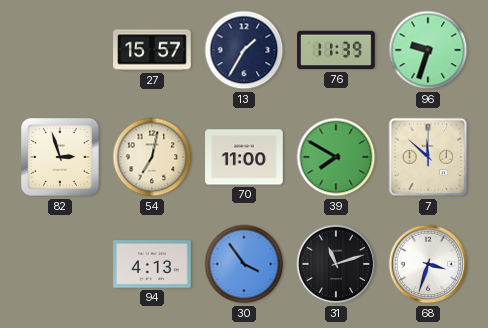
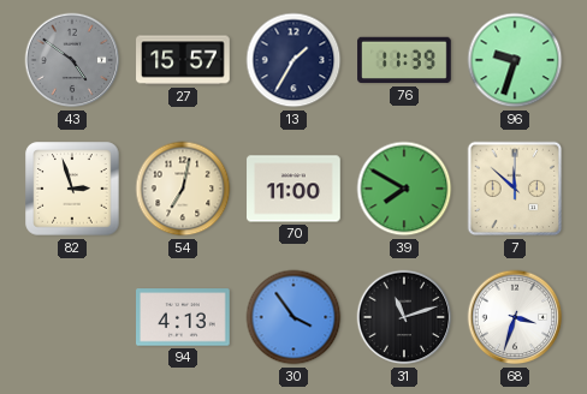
43: none -> 4:51
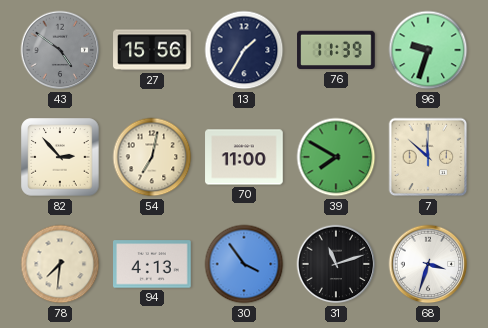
27: 15:57 -> 15:56
82: 2:57 -> 2:53
78: none -> 7:31
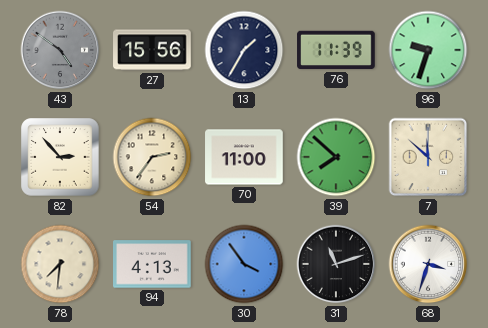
54: 7:02 -> 2:36
39: 7:50 -> 7:52
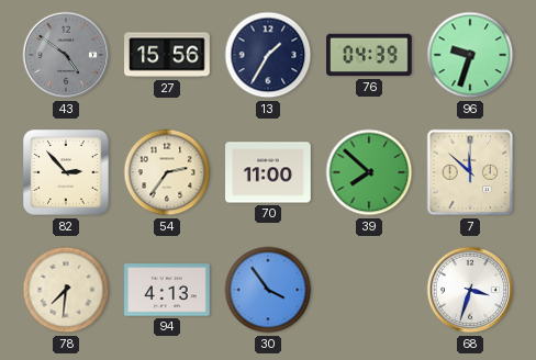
76: 11:39 -> 04:39
31: 11:12 -> none
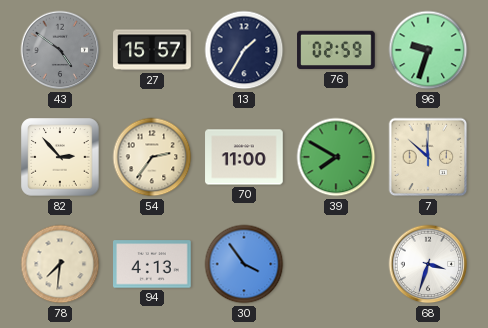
27: 15:56 -> 15:57
76: 04:39 -> 02:59
39: 7:52 -> 7:50
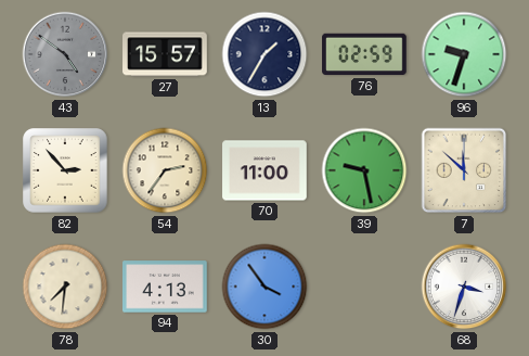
39: 7:50 -> 9:28
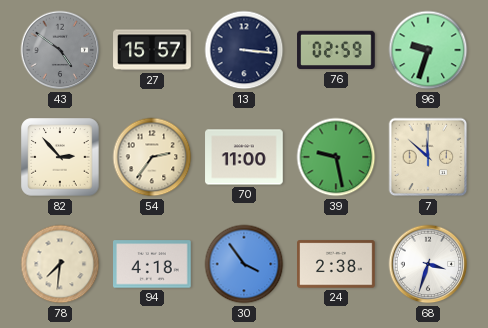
13: 1:35 -> 3:16
94: 4:13 -> 4:18
24: none -> 2:38
